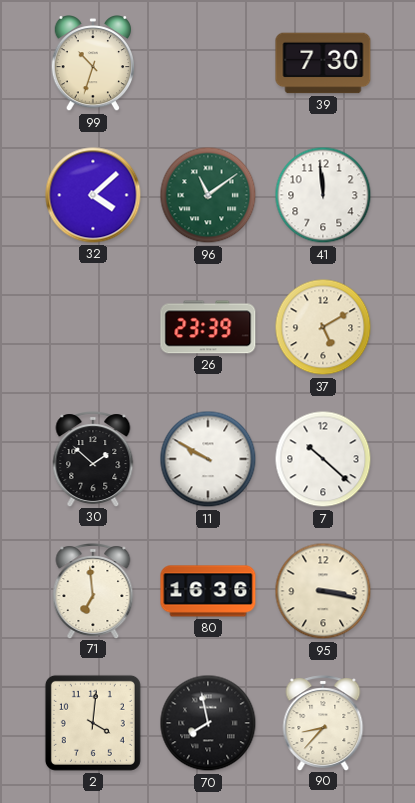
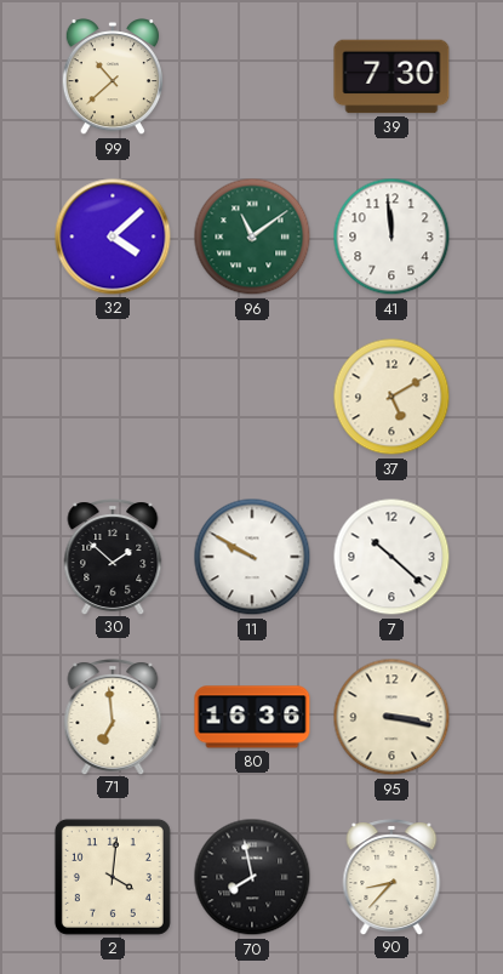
99: 10:33 -> 10:38
26: 23:39 -> none
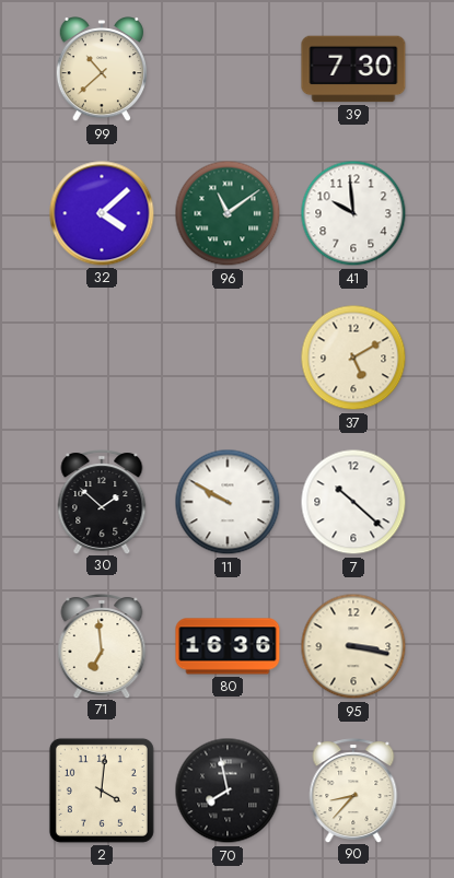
41: 11:59 -> 9:59
